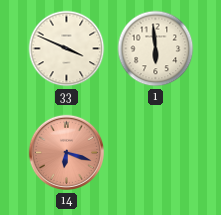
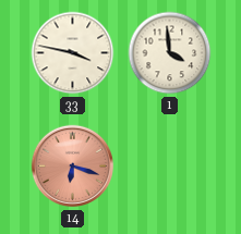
33: 3:49 -> 3:47
1: 5:59 -> 3:59
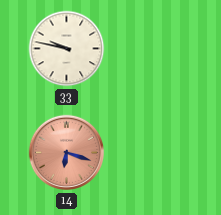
33: 3:47 -> 9:47
1: 3:59 -> none
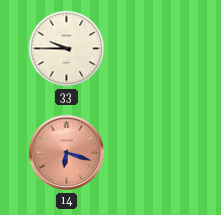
33: 9:47 -> 9:45
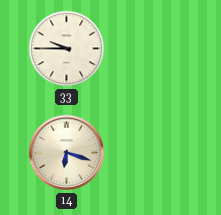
14 dial: salmon -> cream
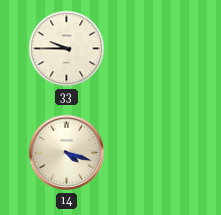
14: 6:18 -> 4:18
